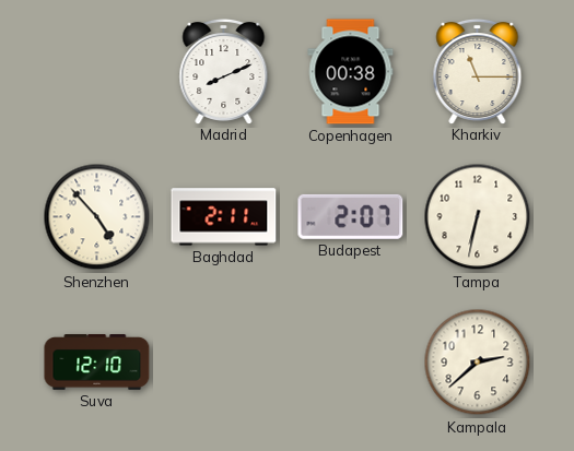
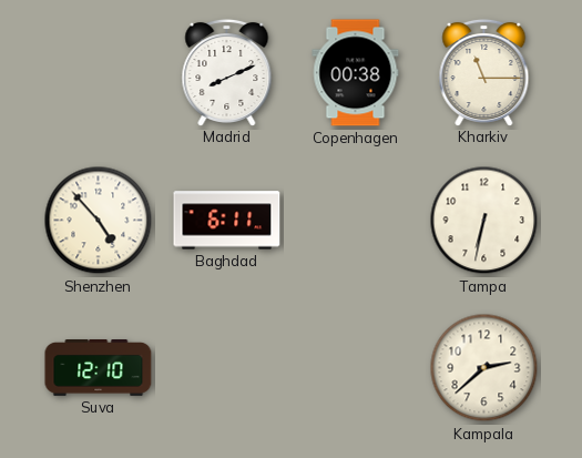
Baghdad: 2:11 -> 6:11
Budapest: 2:07 -> none
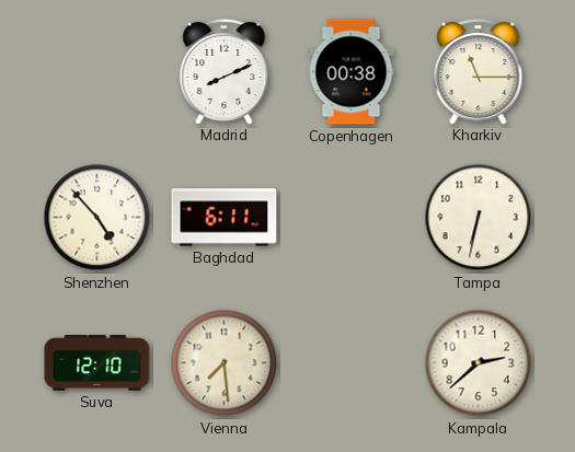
Vienna: none -> 7:29
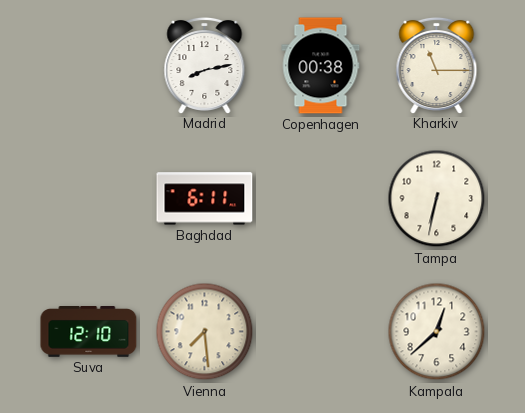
Madrid: 8:11 -> 8:13
Shenzhen: 4:53 -> none
Kampala: 2:38 -> 12:38
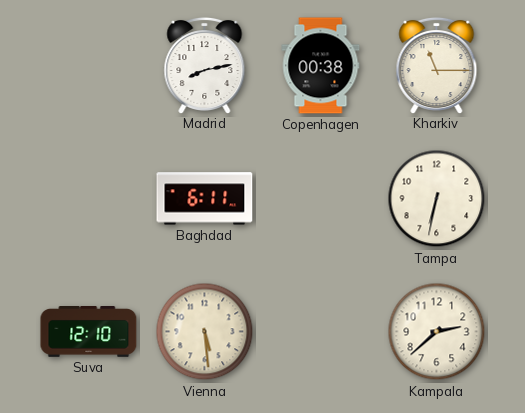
Vienna: 7:29 -> 5:29
Kampala: 12:38 -> 2:38
